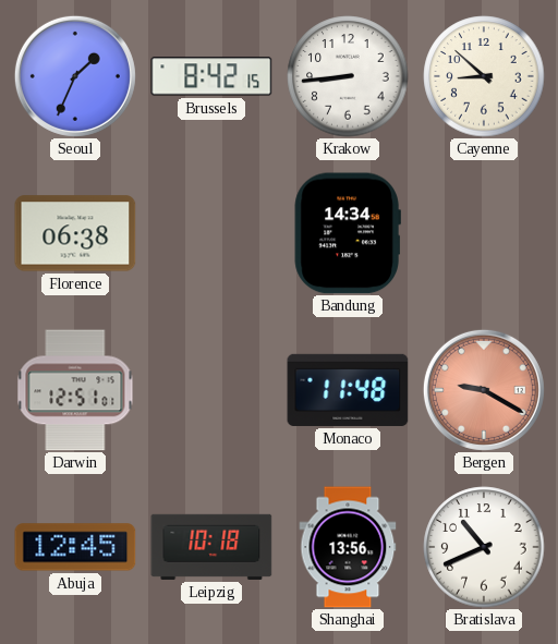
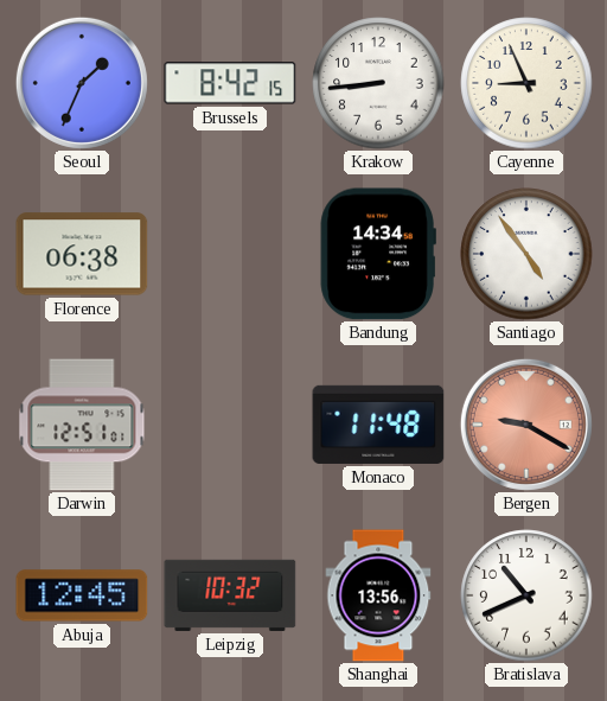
Cayenne: 8:52 -> 8:56
Santiago: none -> 4:54
Leipzig: 10:18 -> 10:32
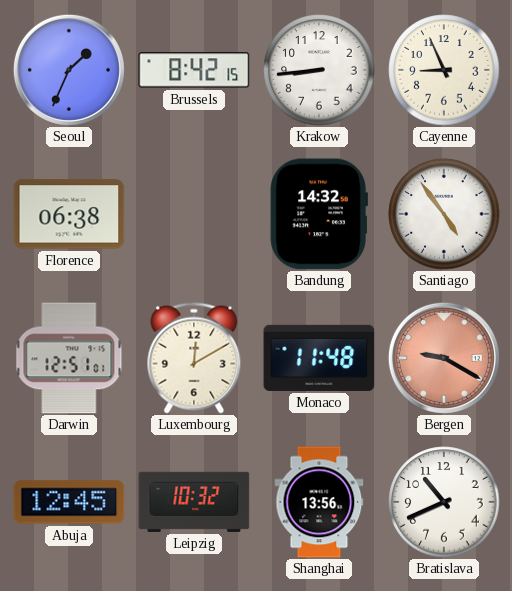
Bandung: 14:34 -> 14:32
Luxembourg: none -> 12:10
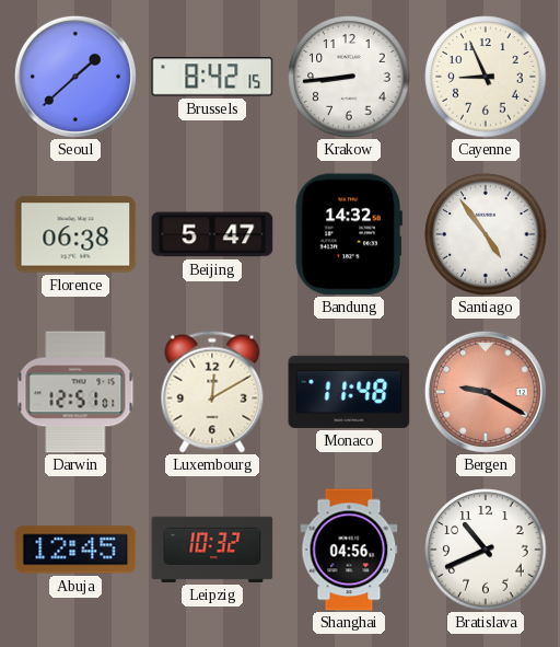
Seoul: 1:34 -> 1:38
Beijing: none -> 5:47
Shanghai: 13:56 -> 04:56
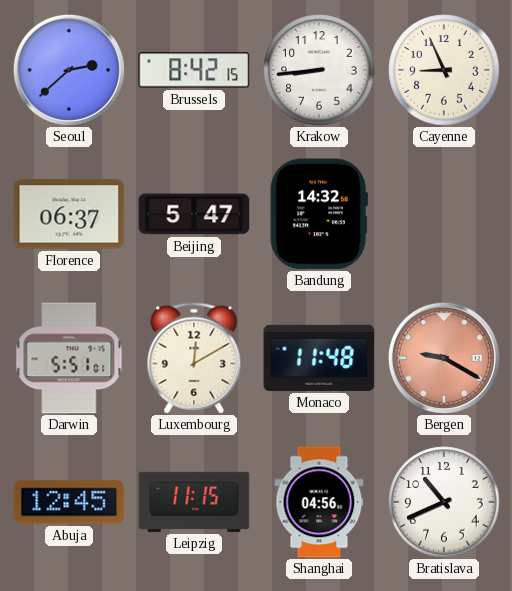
Seoul: 1:38 -> 2:38
Florence: 06:38 -> 06:37
Santiago: 4:54 -> none
Darwin: 12:51 -> 5:51
Leipzig: 10:32 -> 11:15
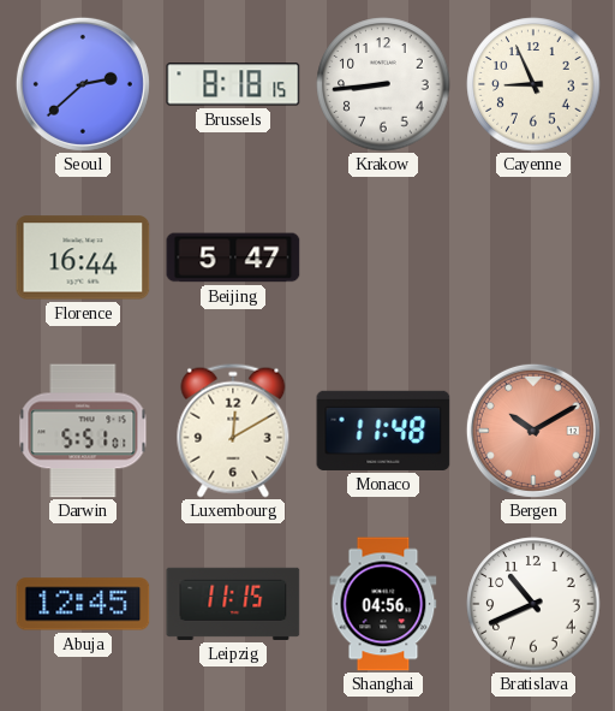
Brussels: 8:42 -> 8:18
Florence: 06:37 -> 16:44
Bandung: 14:32 -> none
Bergen: 9:20 -> 10:10
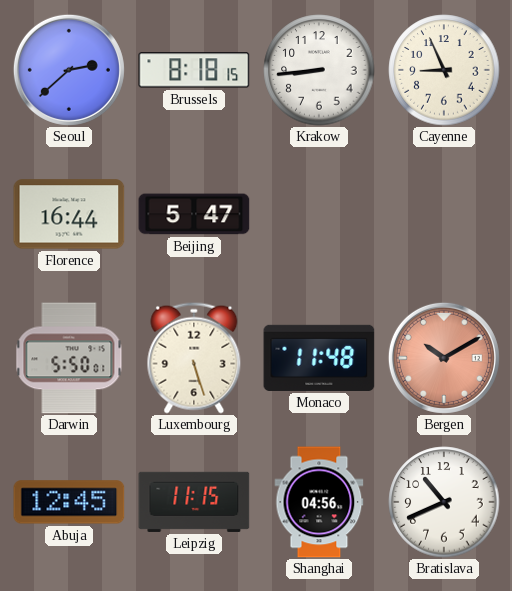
Darwin: 5:51 -> 5:50
Luxembourg: 12:10 -> 5:27
